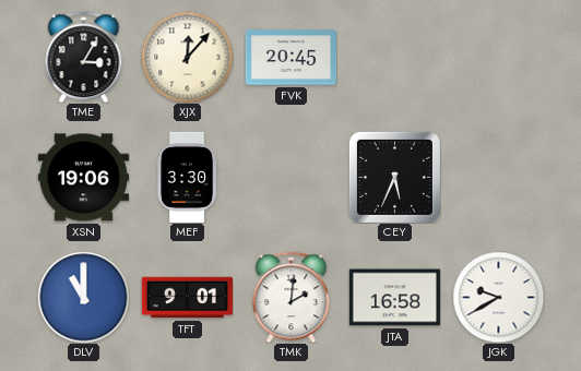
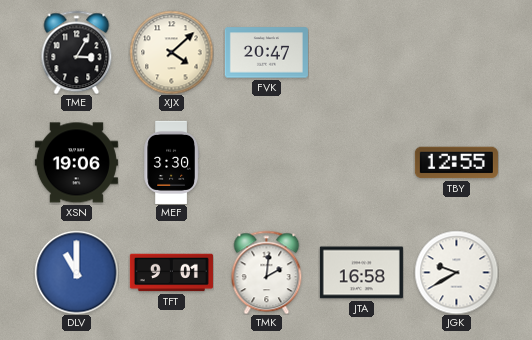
XJX: 12:07 -> 4:08
FVK: 20:45 -> 20:47
CEY: 5:34 -> none
TBY: none -> 12:55
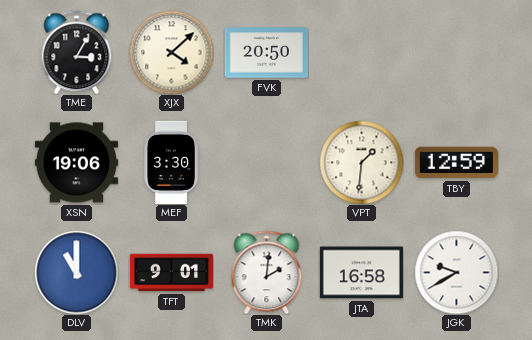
FVK: 20:47 -> 20:50
VPT: none -> 1:31
TBY: 12:55 -> 12:59
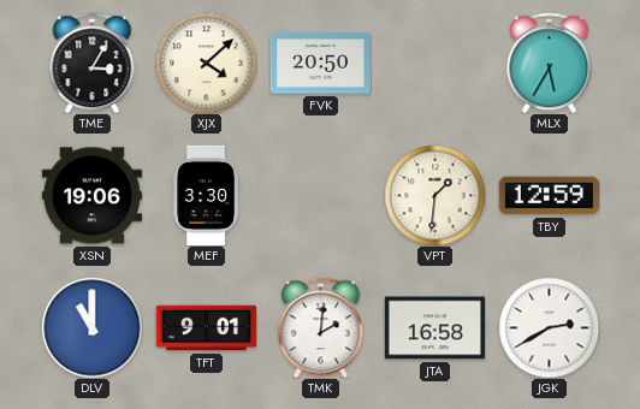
MLX: none -> 5:35
JGK: 9:40 -> 2:40
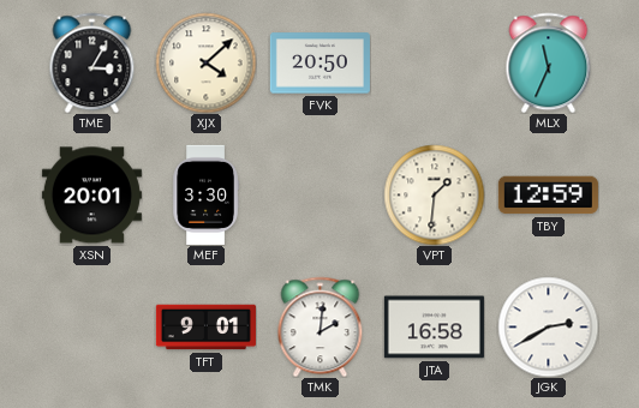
MLX: 5:35 -> 11:34
XSN: 19:06 -> 20:01
DLV: 11:00 -> none
